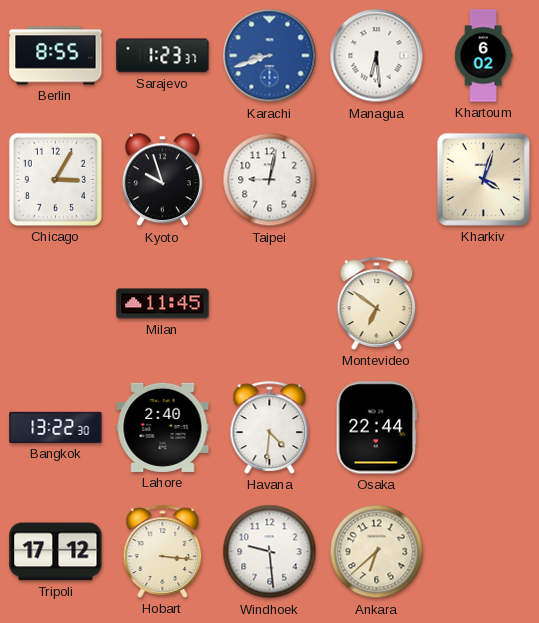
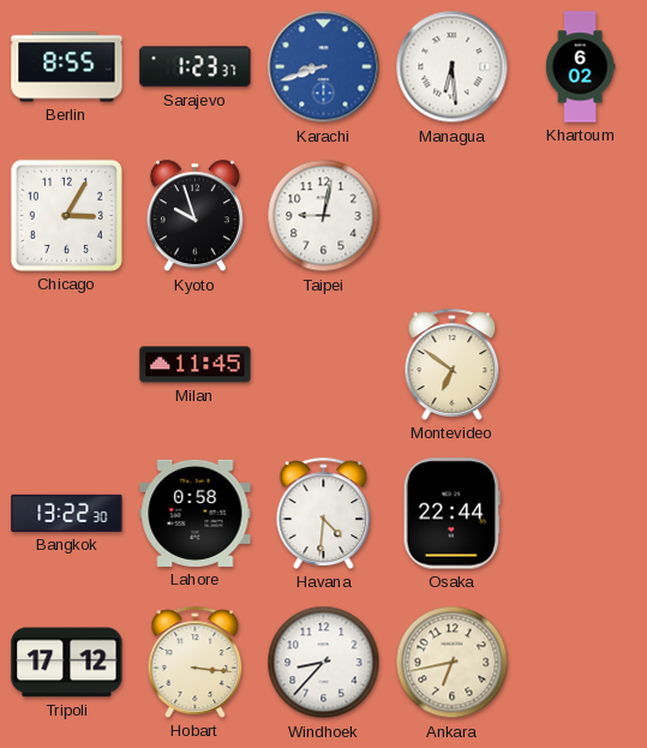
Kharkiv: 4:03 -> none
Lahore: 2:40 -> 0:58
Windhoek: 9:29 -> 8:37
Ankara: 6:38 -> 6:43
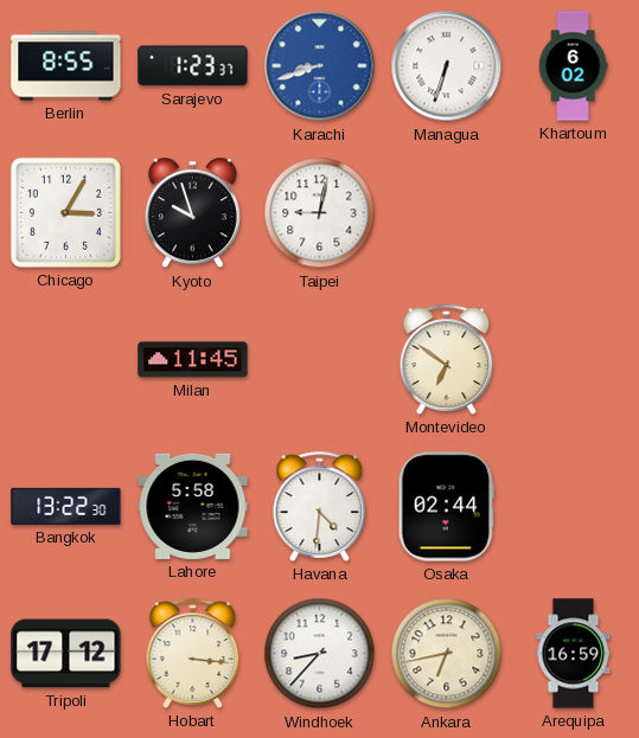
Managua: 6:29 -> 6:33
Lahore: 0:58 -> 5:58
Osaka: 22:44 -> 02:44
Arequipa: none -> 16:59
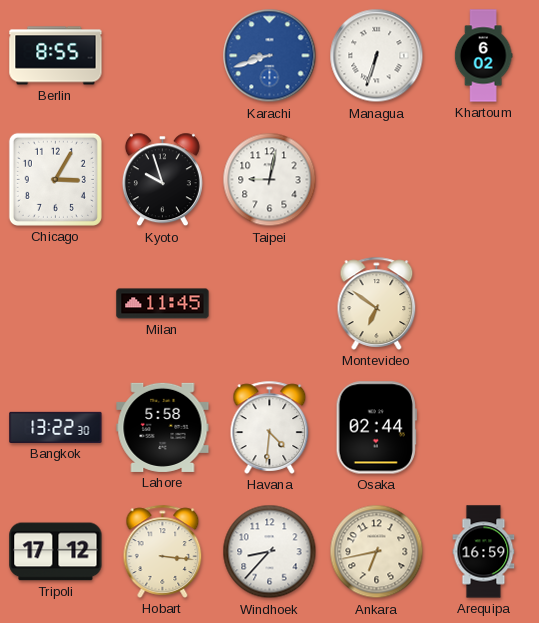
Sarajevo: 1:23 -> none
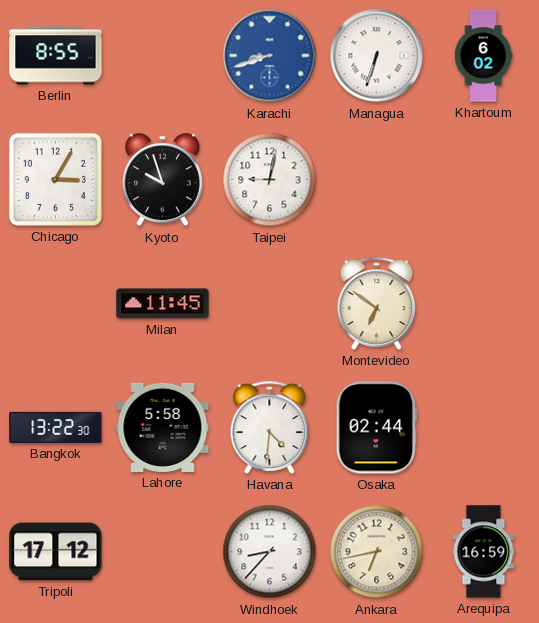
Hobart: 3:16 -> none
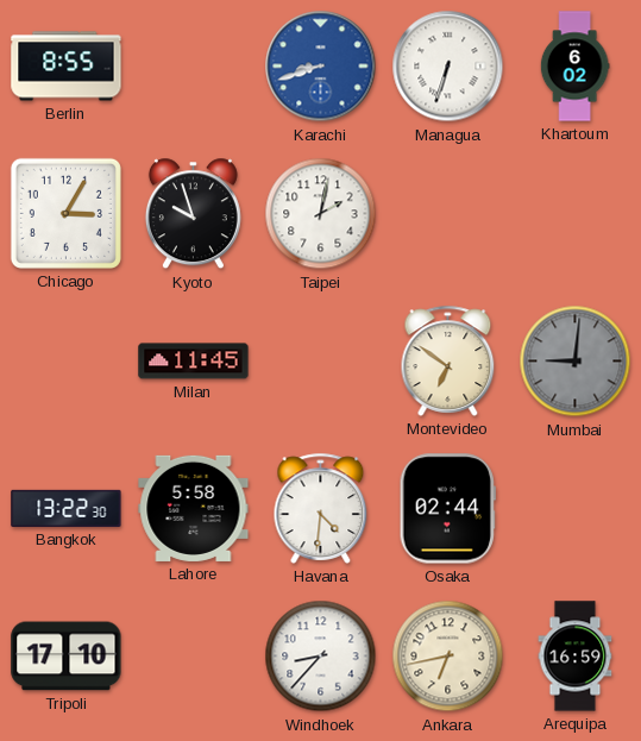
Taipei: 9:02 -> 2:02
Mumbai: none -> 9:01
Tripoli: 17:12 -> 17:10
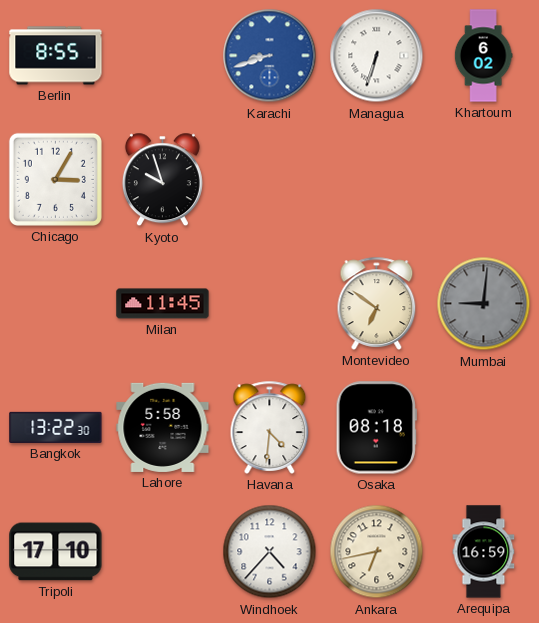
Taipei: 2:02 -> none
Osaka: 02:44 -> 08:18
Windhoek: 8:37 -> 4:37
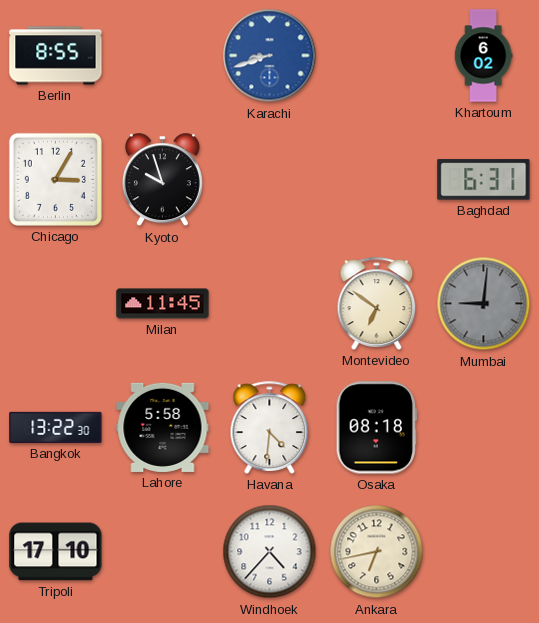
Managua: 6:33 -> none
Baghdad: none -> 6:31
Arequipa: 16:59 -> none
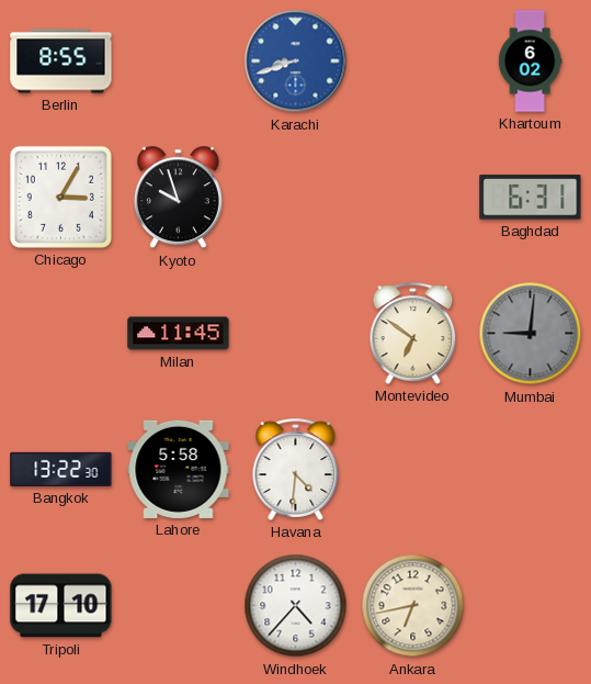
Osaka: 08:18 -> none
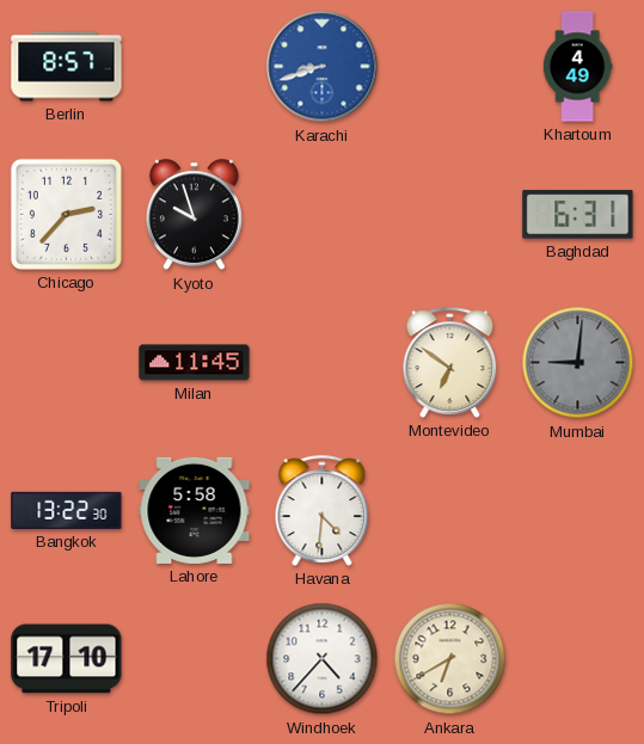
Berlin: 8:55 -> 8:57
Khartoum: 6:02 -> 4:49
Chicago: 3:05 -> 2:37
Ankara: 6:43 -> 6:40
